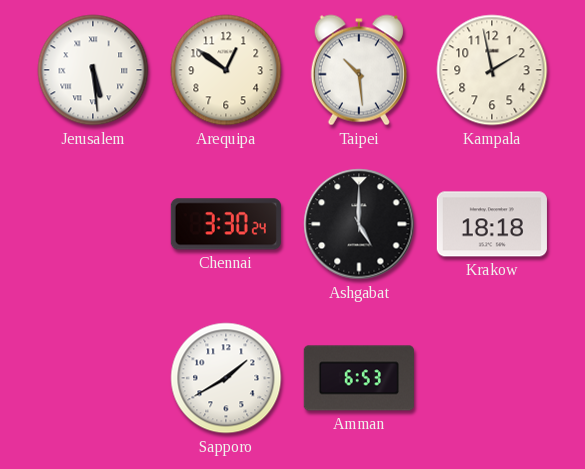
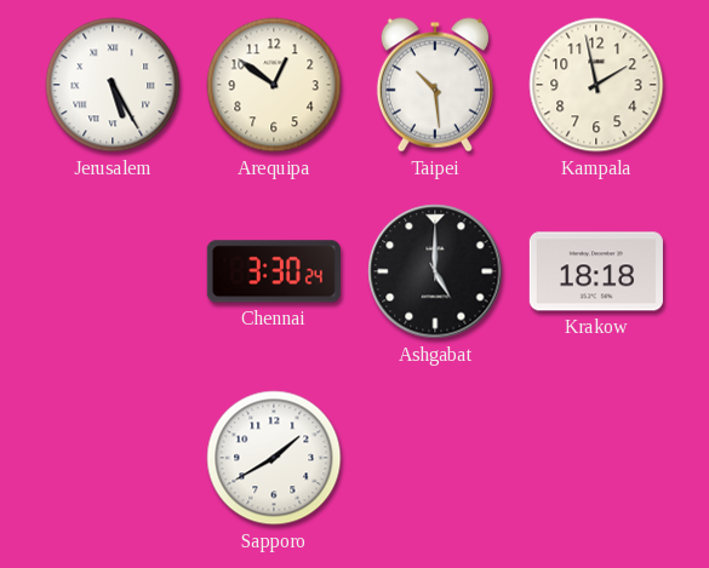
Jerusalem: 5:29 -> 5:25
Amman: 6:53 -> none
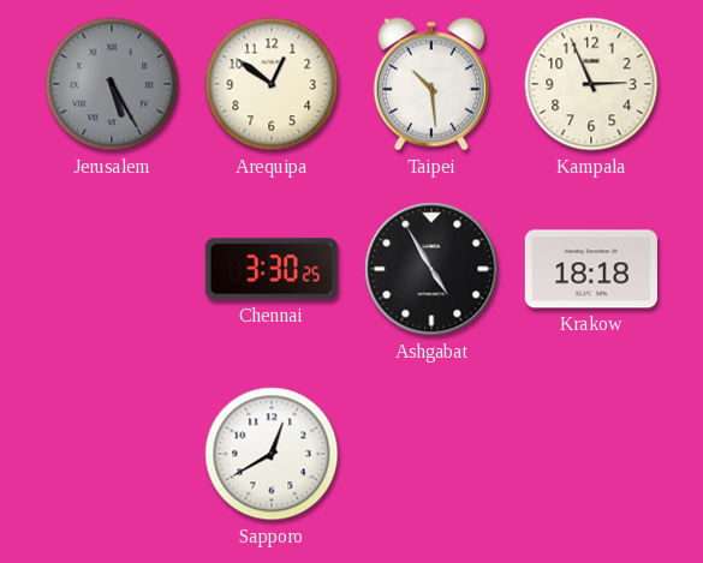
Jerusalem dial: white -> grey
Kampala: 1:58 -> 2:56
Chennai: 3:30:24 -> 3:30:25
Ashgabat: 5:00 -> 4:55
Sapporo: 1:40 -> 12:40
